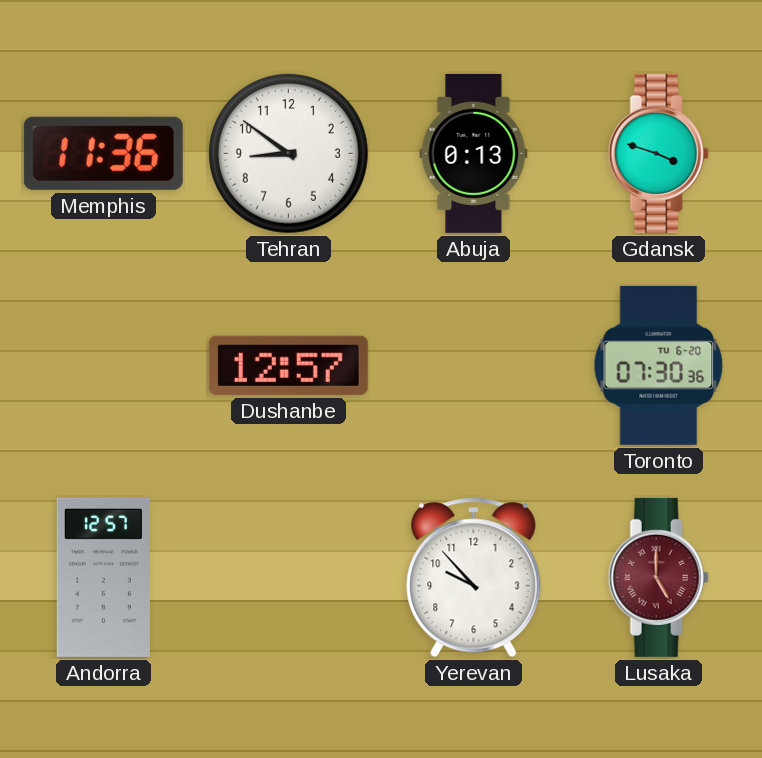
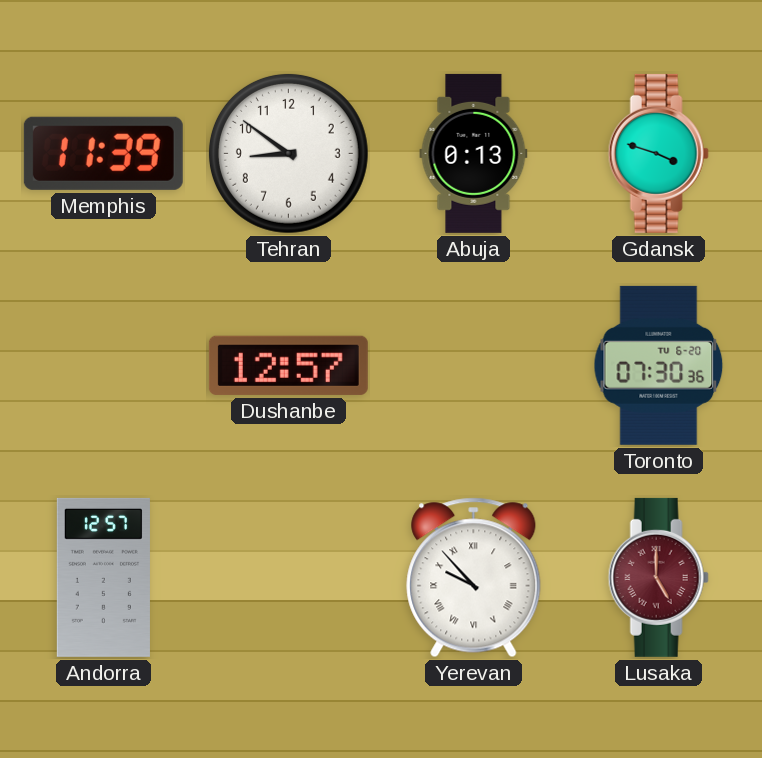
Memphis: 11:36 -> 11:39
Yerevan numerals: Arabic -> Roman
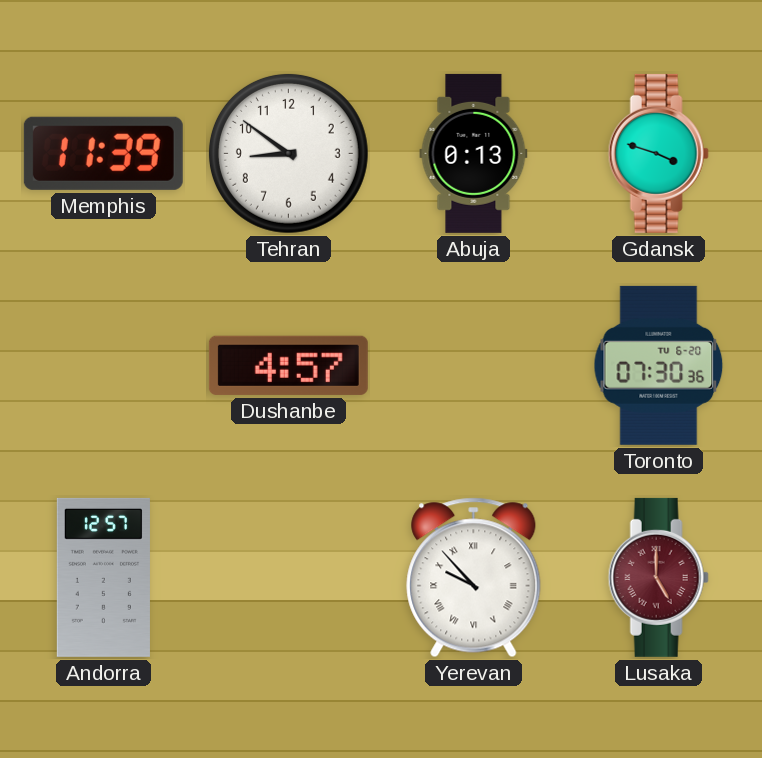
Dushanbe: 12:57 -> 4:57
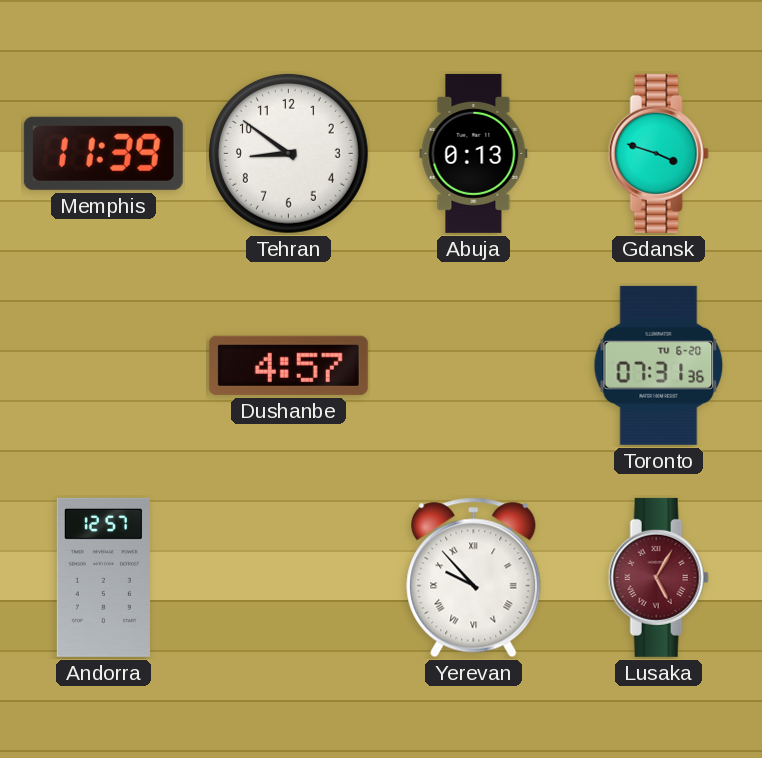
Toronto: 07:30 -> 07:31
Lusaka: 5:00 -> 5:05
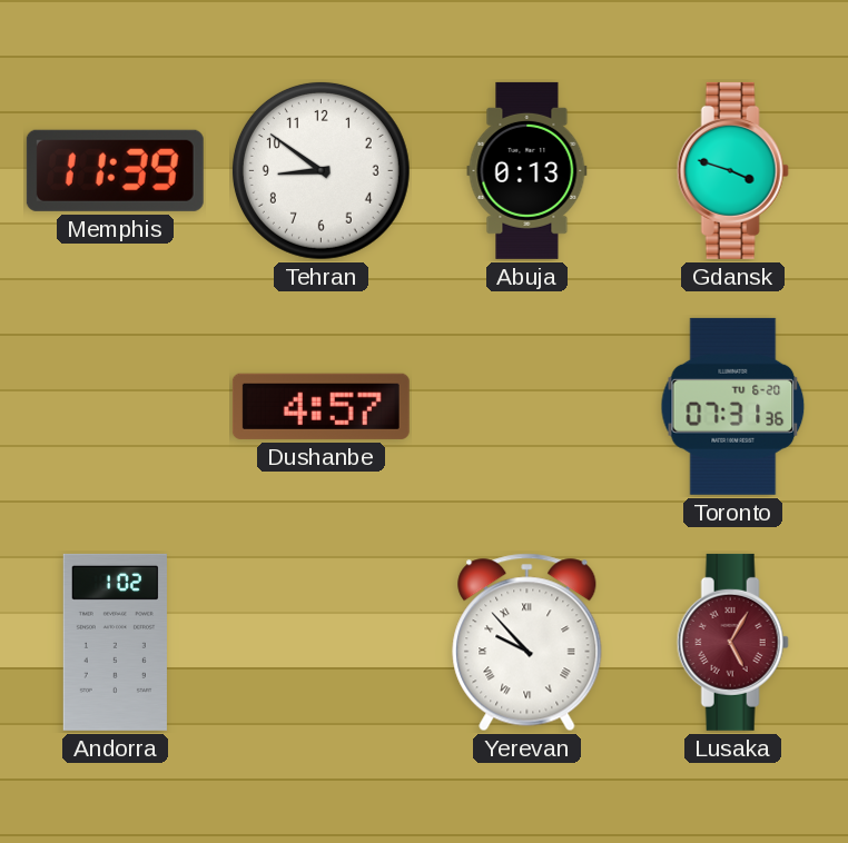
Andorra: 12:57 -> 1:02
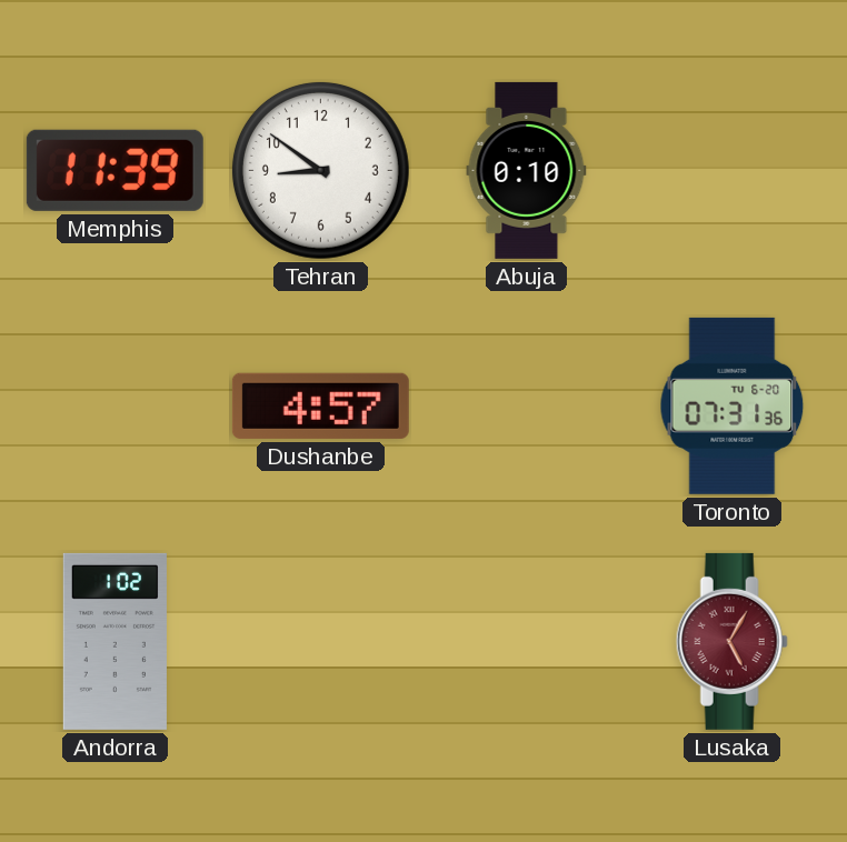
Abuja: 0:13 -> 0:10
Gdansk: 3:48 -> none
Yerevan: 9:53 -> none
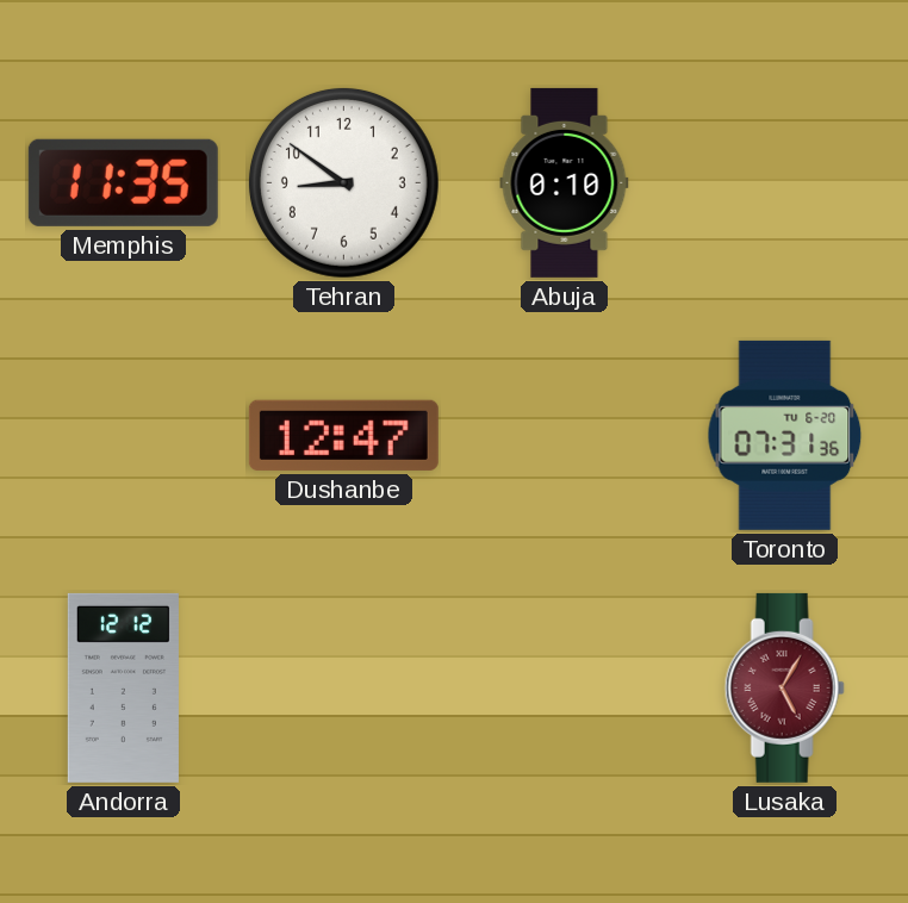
Memphis: 11:39 -> 11:35
Dushanbe: 4:57 -> 12:47
Andorra: 1:02 -> 12:12
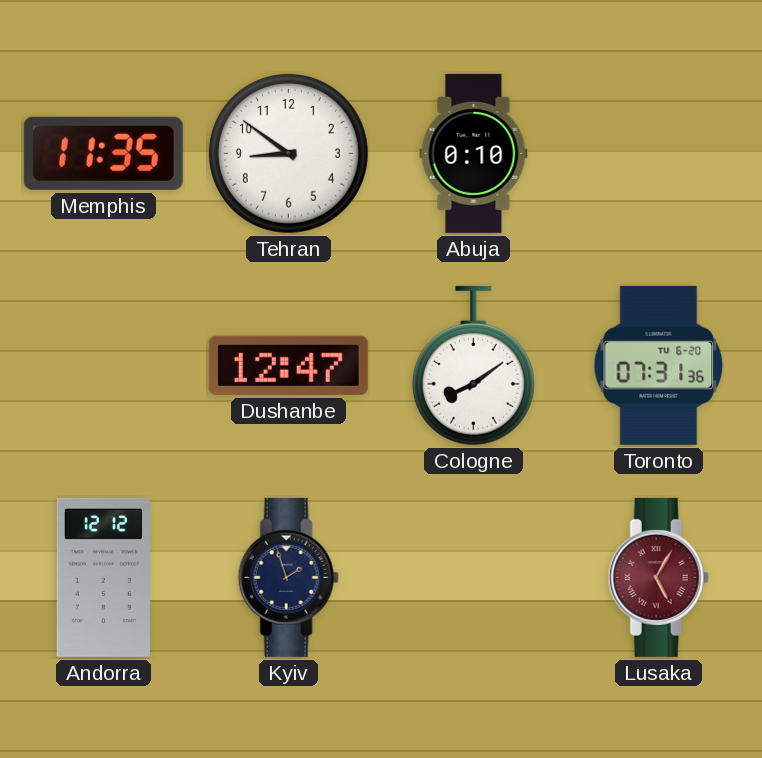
Cologne: none -> 8:09
Kyiv: none -> 1:57
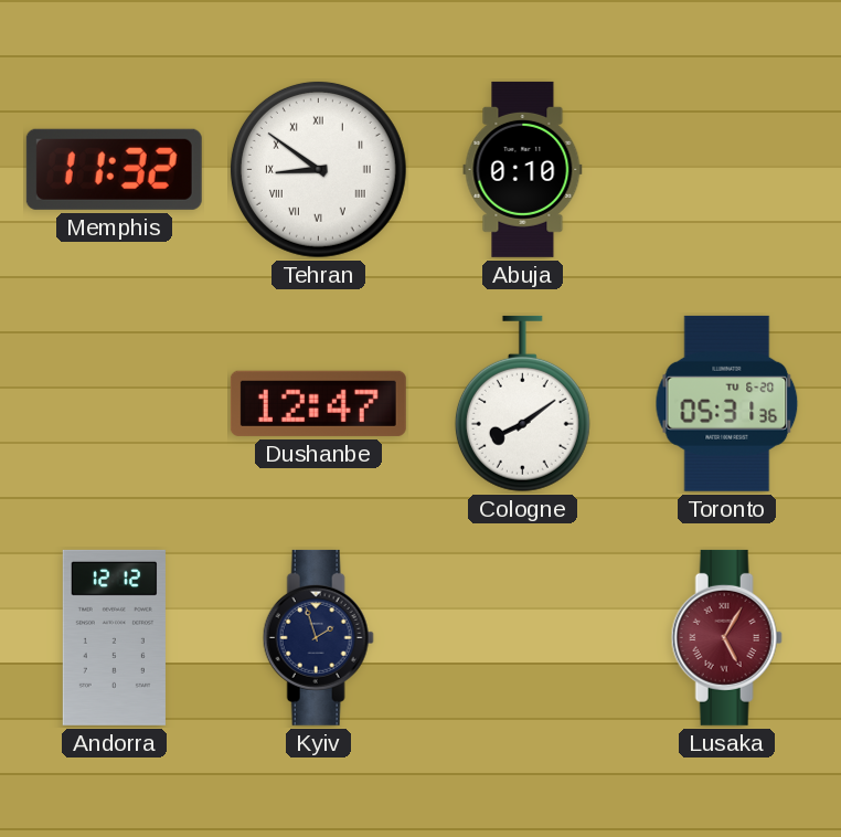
Memphis: 11:35 -> 11:32
Tehran numerals: Arabic -> Roman
Toronto: 07:31 -> 05:31
